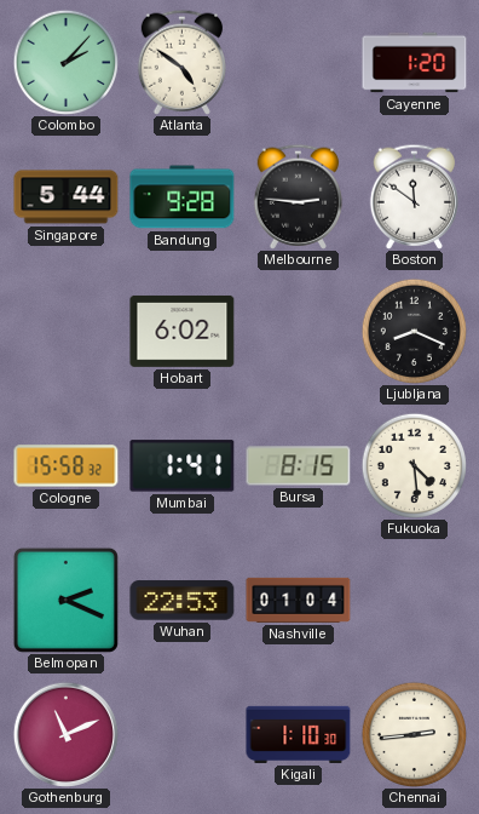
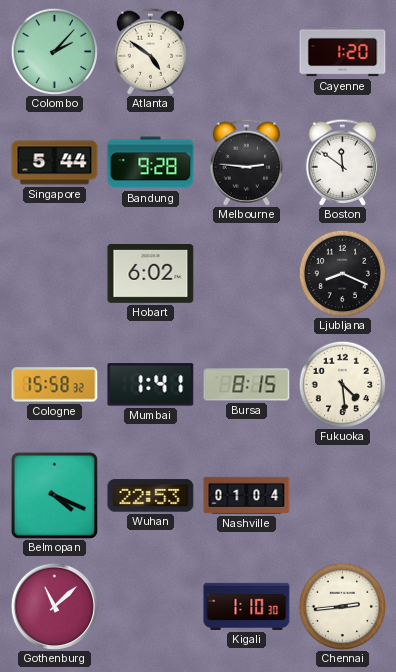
Belmopan: 2:19 -> 4:19
Gothenburg: 11:11 -> 11:08
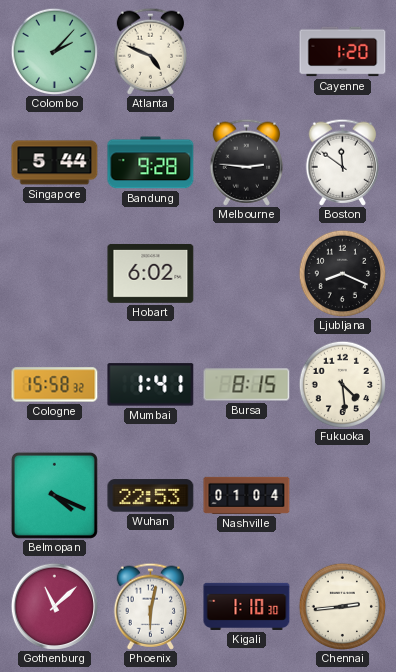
Atlanta: 4:51 -> 4:49
Phoenix: none -> 6:02
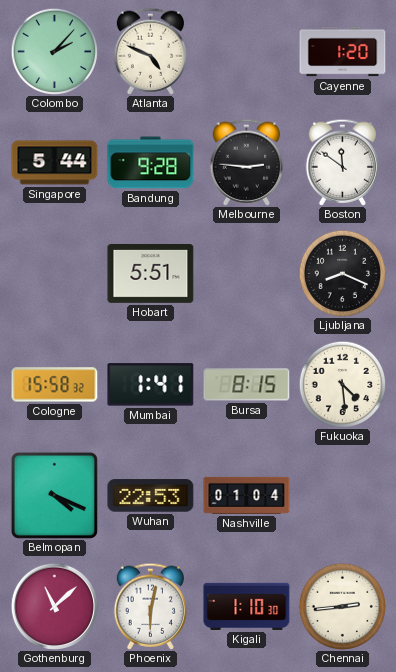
Hobart: 6:02 -> 5:51
